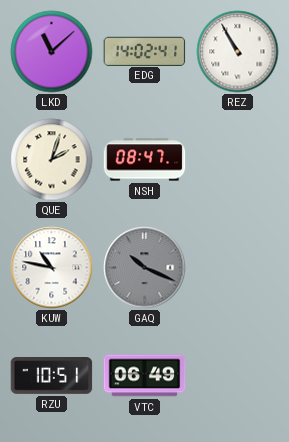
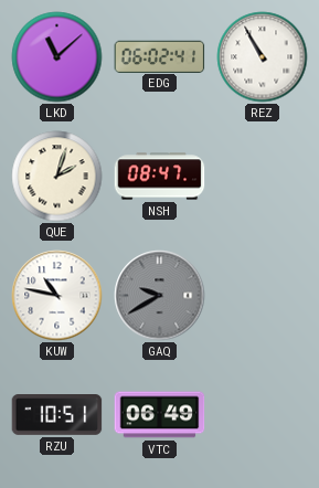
EDG: 14:02 -> 06:02
GAQ: 10:19 -> 9:40
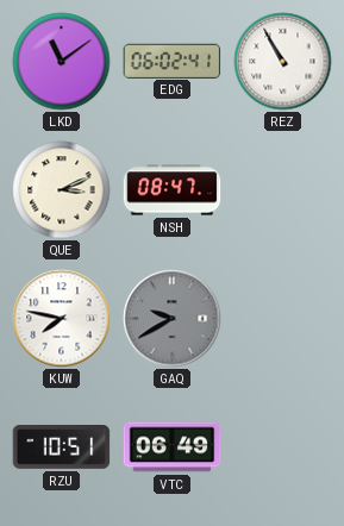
LKD: 11:08 -> 11:09
QUE: 2:03 -> 3:11
KUW: 10:47 -> 7:47
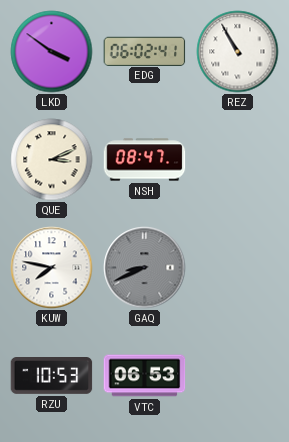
LKD: 11:09 -> 3:51
GAQ: 9:40 -> 8:41
RZU: 10:51 -> 10:53
VTC: 06:49 -> 06:53
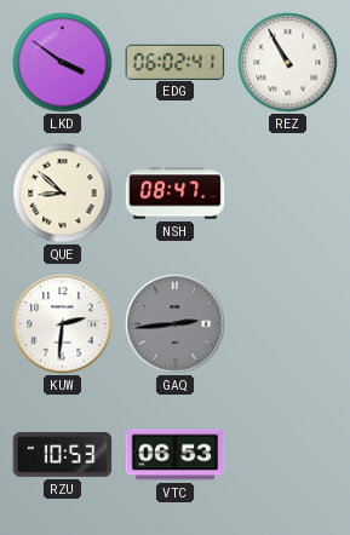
QUE: 3:11 -> 8:52
KUW: 7:47 -> 2:31
GAQ: 8:41 -> 2:44
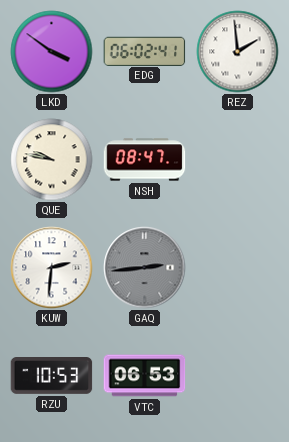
REZ: 10:55 -> 1:59
QUE: 8:52 -> 9:47
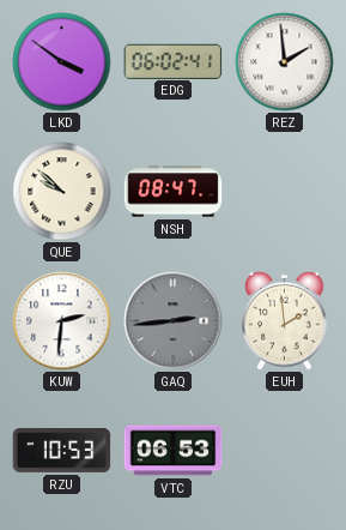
QUE: 9:47 -> 9:52
EUH: none -> 1:59
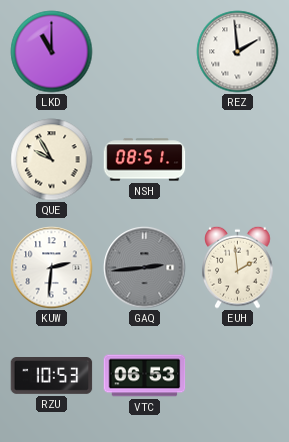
LKD: 3:51 -> 11:00
EDG: 06:02 -> none
QUE: 9:52 -> 9:55
NSH: 08:47 -> 08:51
